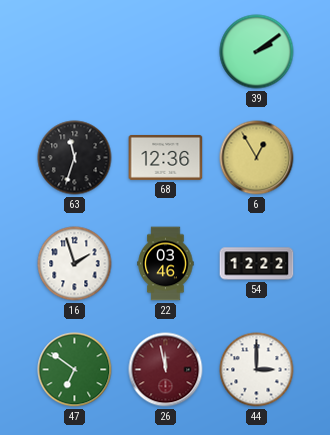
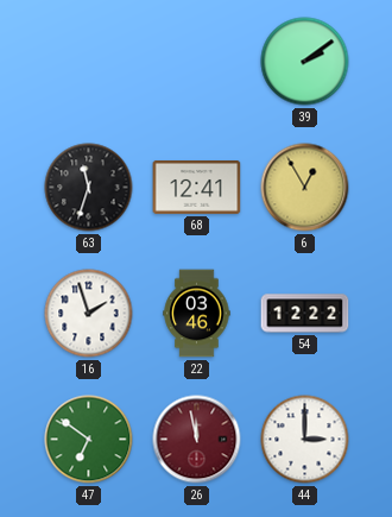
68: 12:36 -> 12:41
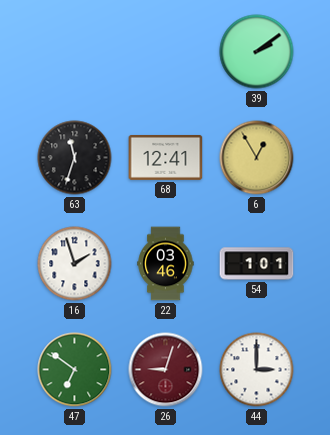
54: 12:22 -> 1:01
26: 11:58 -> 9:03
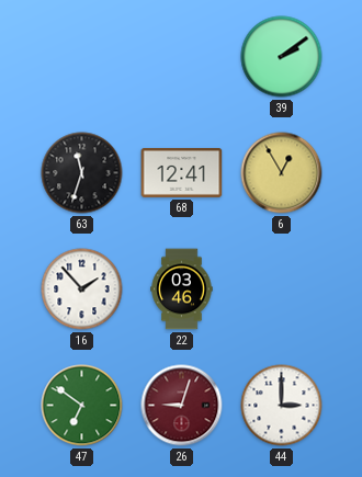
16: 1:57 -> 1:53
54: 1:01 -> none
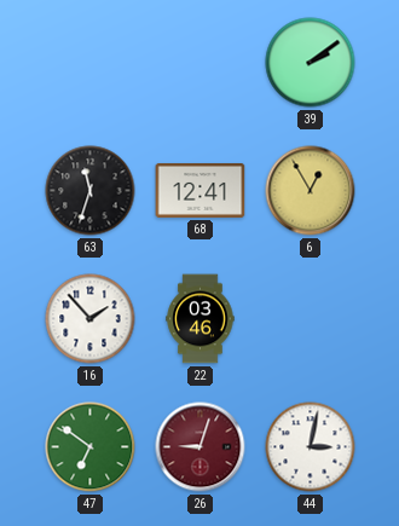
44: 3:00 -> 3:02
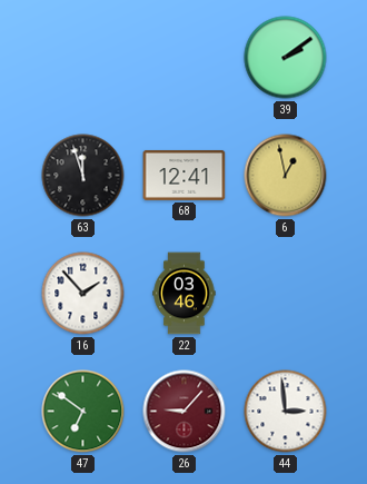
63: 11:33 -> 11:57
6: 12:55 -> 12:58
26: 9:03 -> 9:07
44: 3:02 -> 2:59
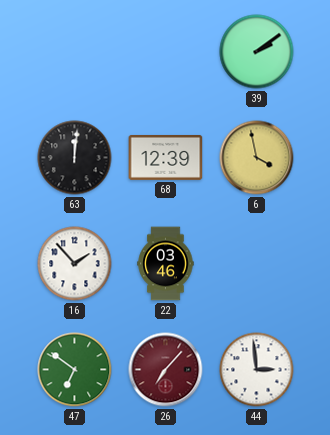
63: 11:57 -> 12:01
68: 12:41 -> 12:39
6: 12:58 -> 3:58
26: 9:07 -> 7:07
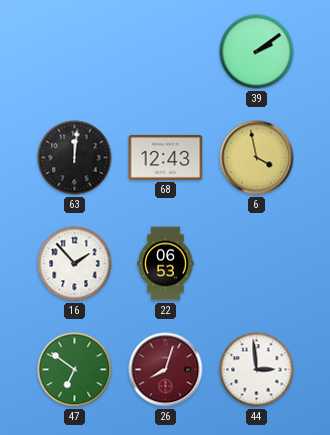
68: 12:39 -> 12:43
22: 03:46 -> 06:53
26: 7:07 -> 8:03
